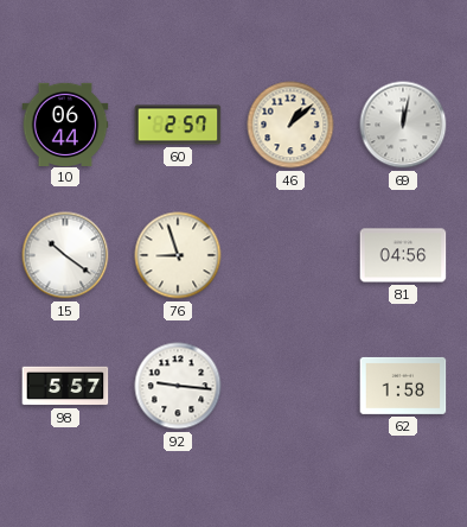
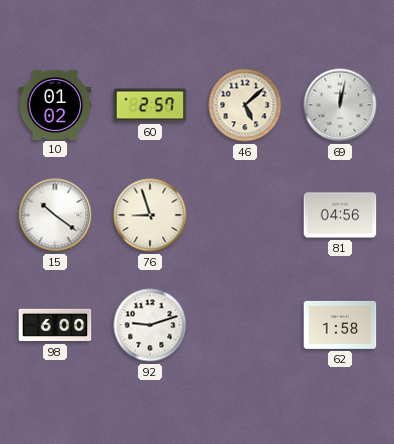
10: 06:44 -> 01:02
46: 1:08 -> 5:08
98: 5:57 -> 6:00
92: 9:16 -> 9:12
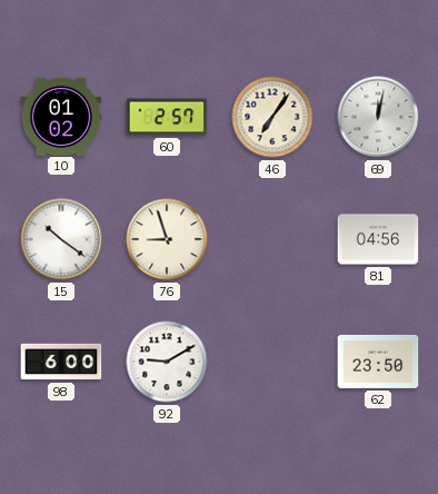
46: 5:08 -> 7:06
92: 9:12 -> 9:10
62: 1:58 -> 23:50
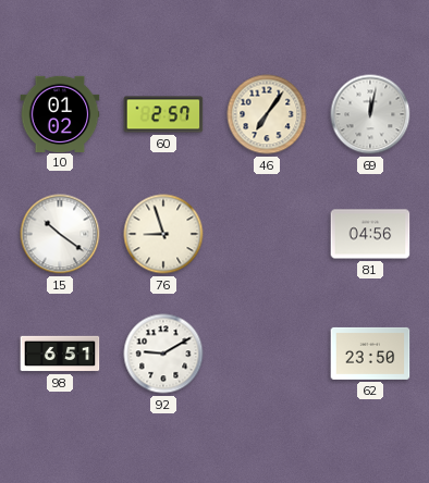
98: 6:00 -> 6:51
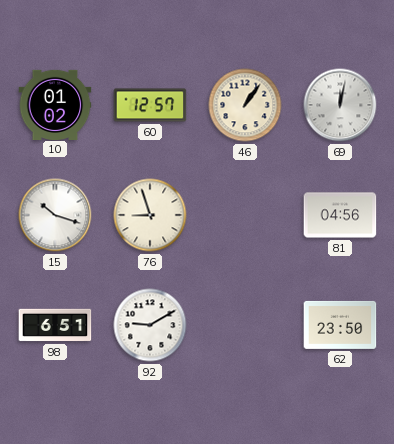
60: 2:57 -> 12:57
46: 7:06 -> 1:06
15: 10:21 -> 10:18
